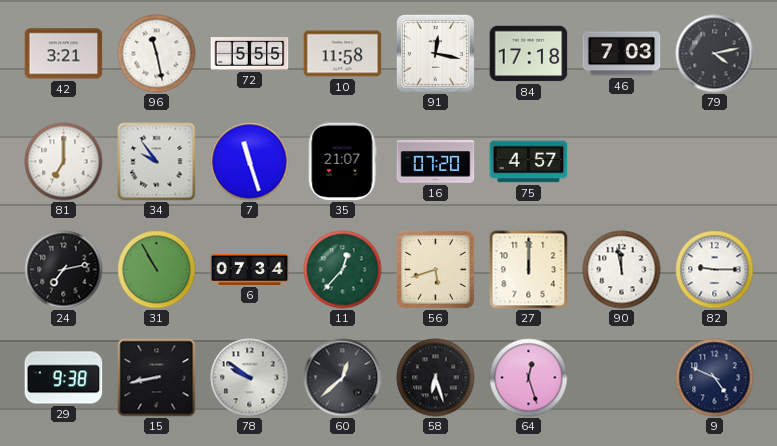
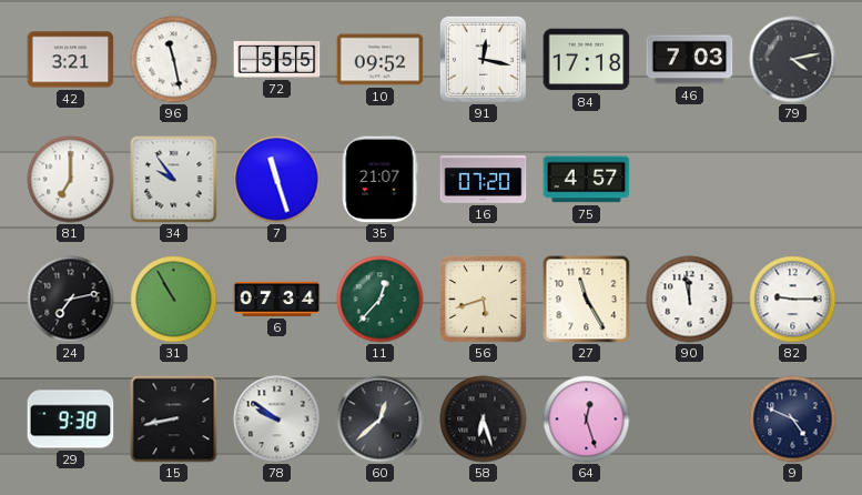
10: 11:58 -> 09:52
27: 12:00 -> 11:25
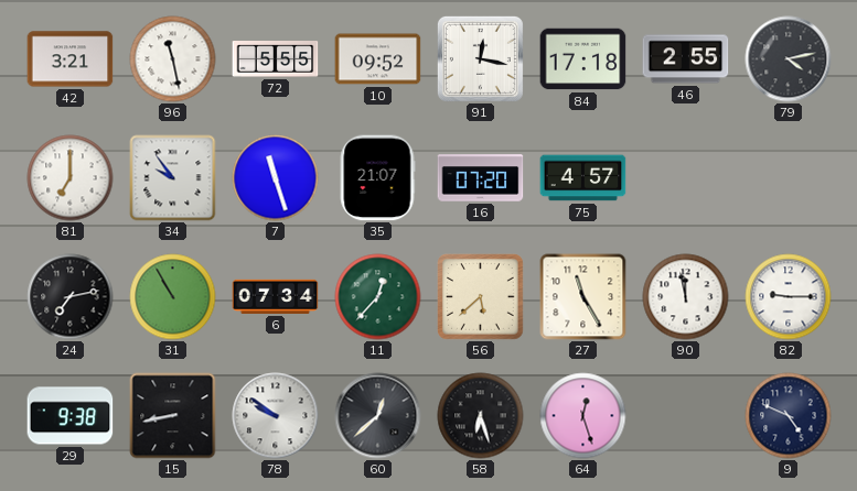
46: 7:03 -> 2:55
56: 5:42 -> 5:38
